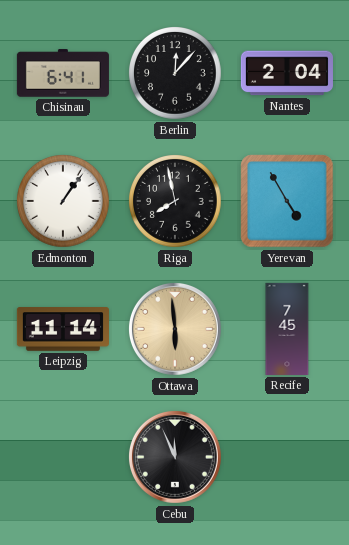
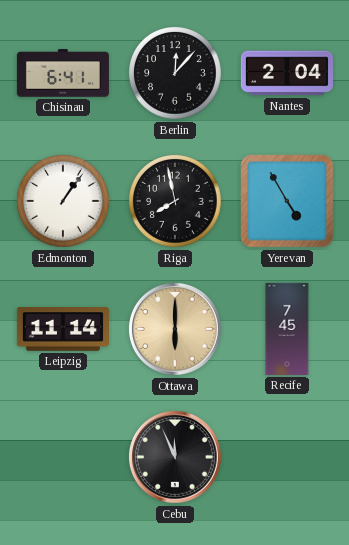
Ottawa: 5:59 -> 6:00
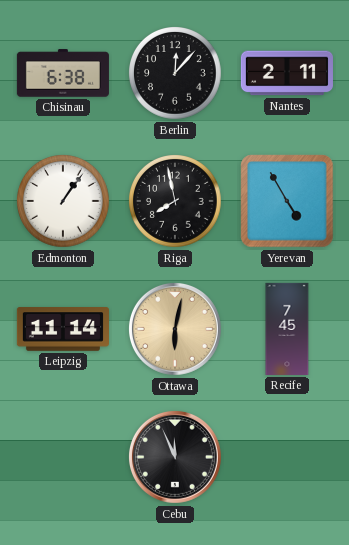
Chisinau: 6:41 -> 6:38
Nantes: 2:04 -> 2:11
Ottawa: 6:00 -> 6:02
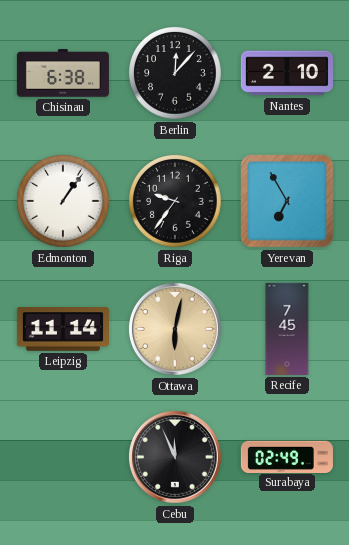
Nantes: 2:11 -> 2:10
Riga: 7:58 -> 9:36
Yerevan: 4:55 -> 6:55
Surabaya: none -> 02:49
